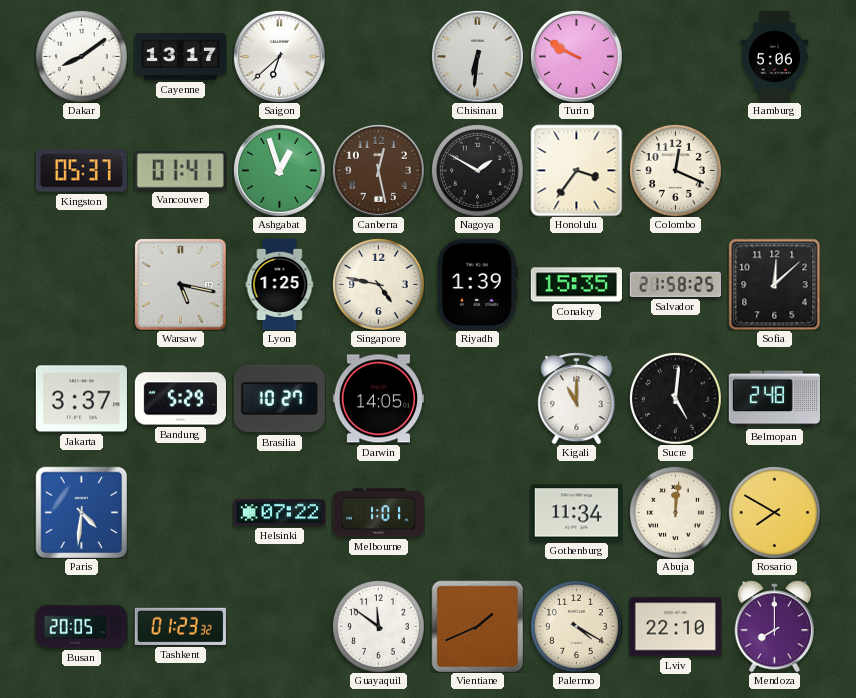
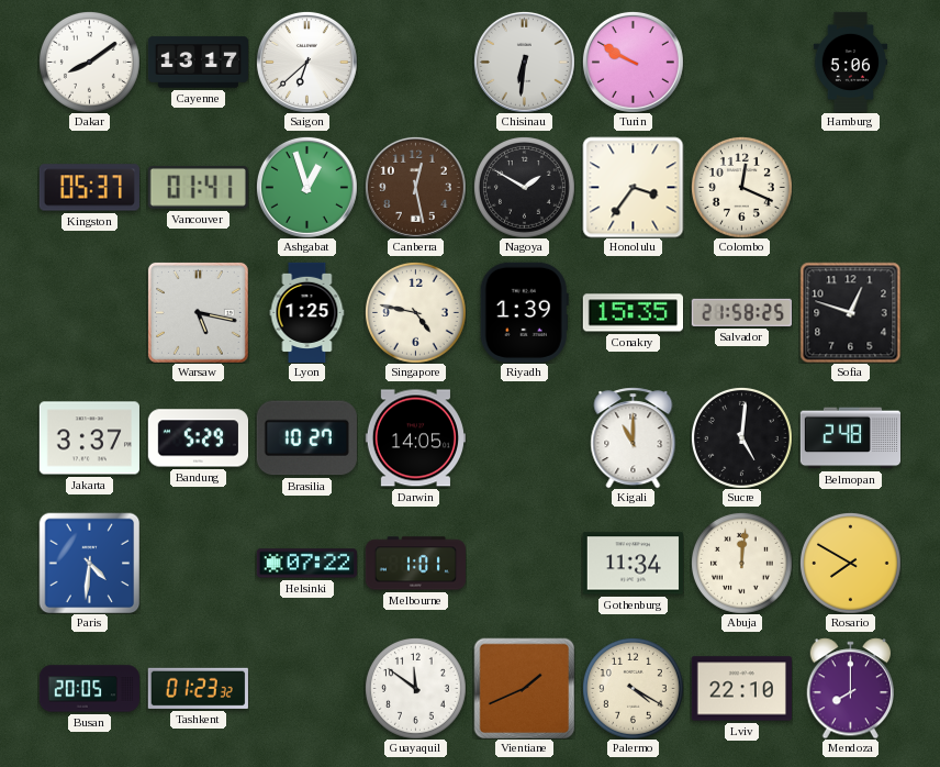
Sofia: 12:08 -> 12:48
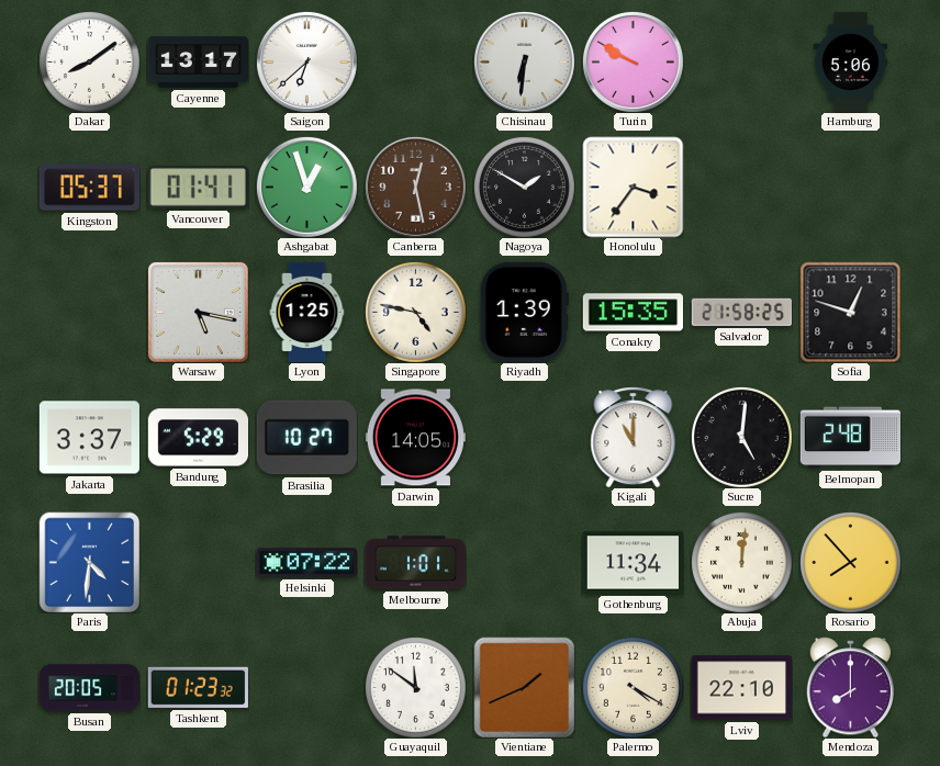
Colombo: 12:19 -> none
Rosario: 7:50 -> 7:53
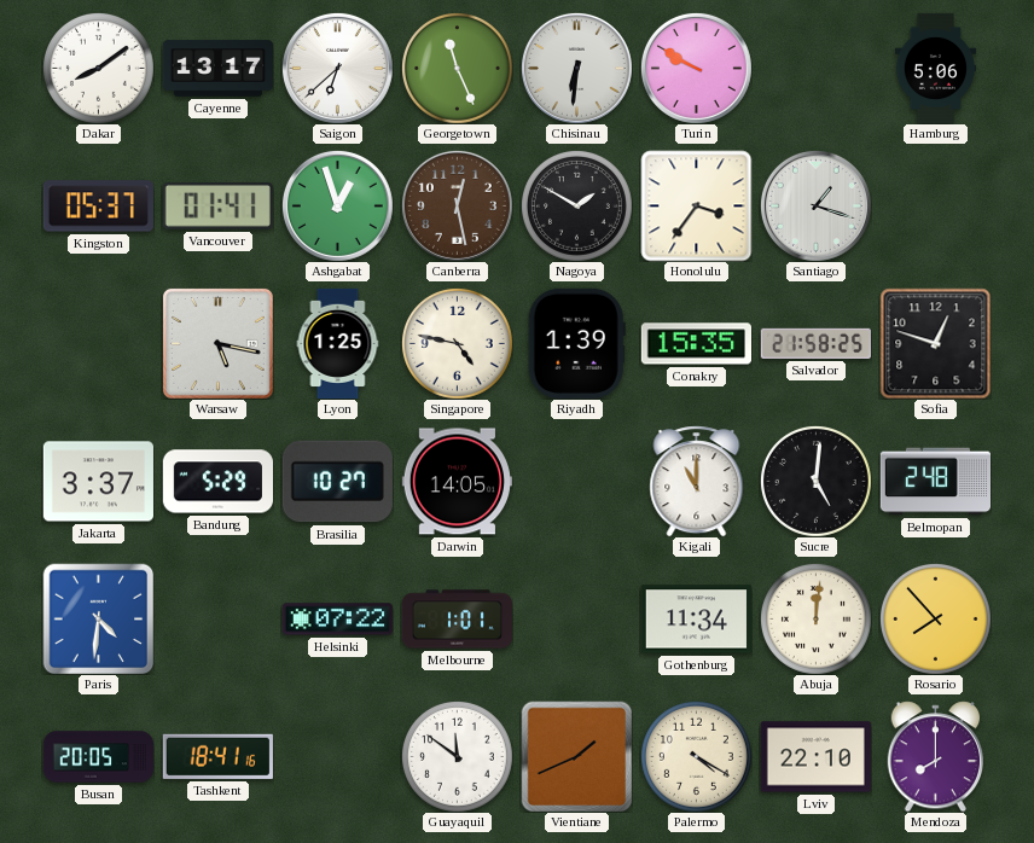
Georgetown: none -> 11:26
Santiago: none -> 1:18
Tashkent: 01:23 -> 18:41
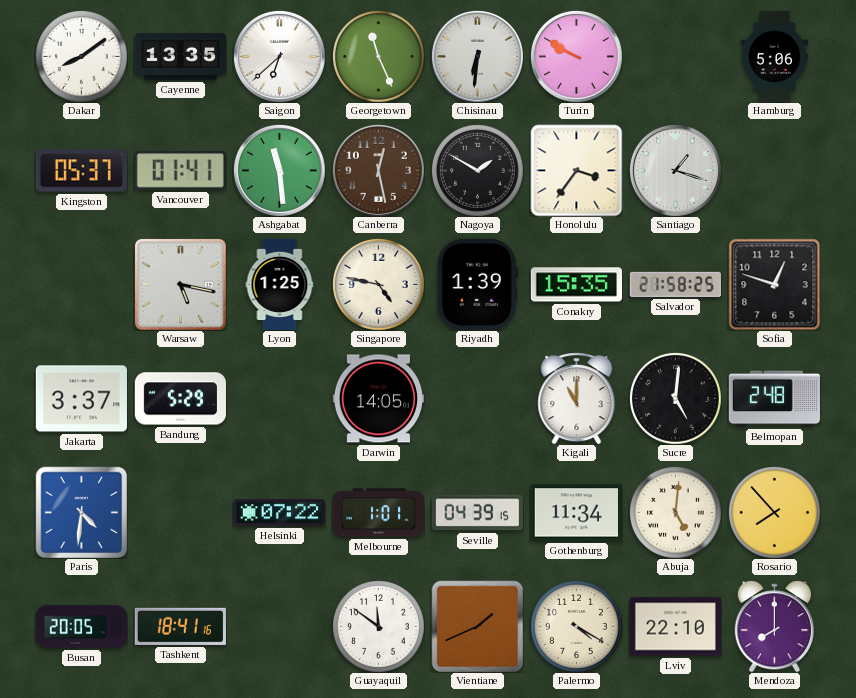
Cayenne: 13:17 -> 13:35
Ashgabat: 12:57 -> 11:29
Brasilia: 10:27 -> none
Seville: none -> 04:39
Abuja: 12:01 -> 5:01
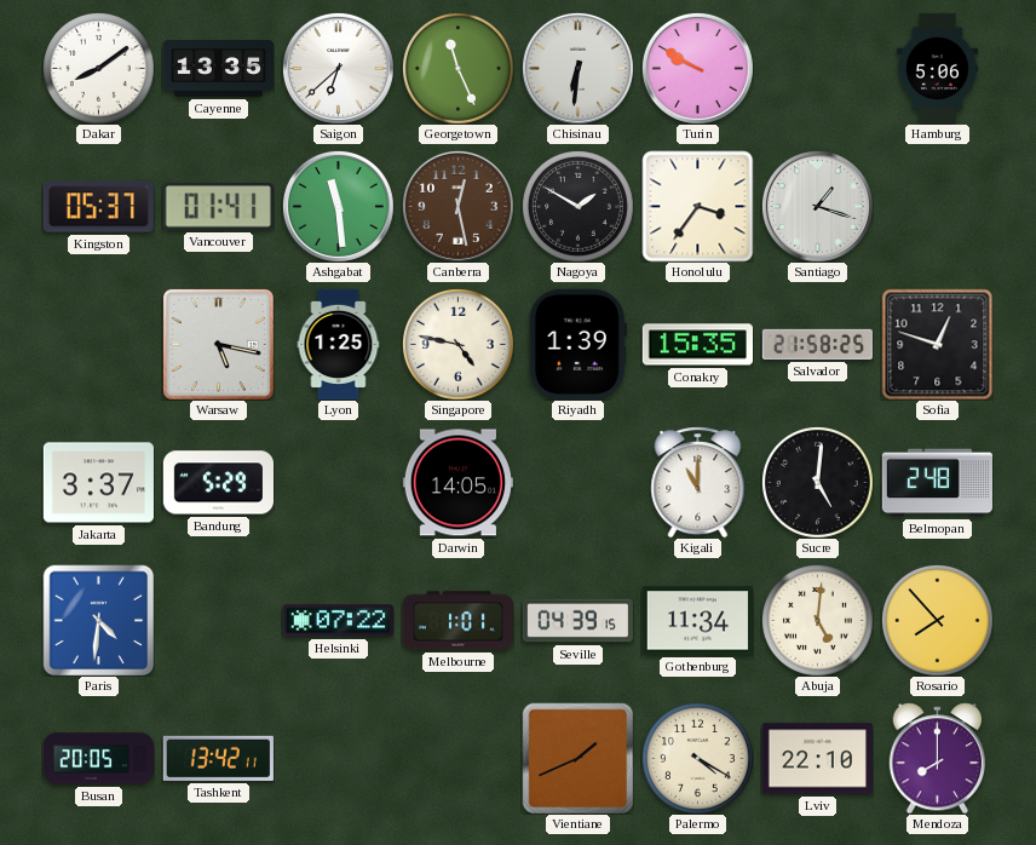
Tashkent: 18:41 -> 13:42
Guayaquil: 11:51 -> none
